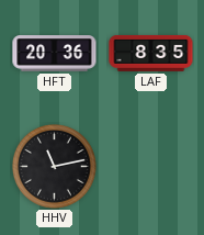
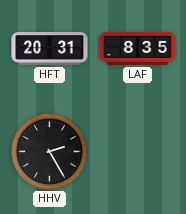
HFT: 20:36 -> 20:31
HHV: 11:13 -> 2:25
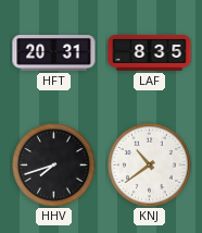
HHV: 2:25 -> 7:42
KNJ: none -> 10:39
